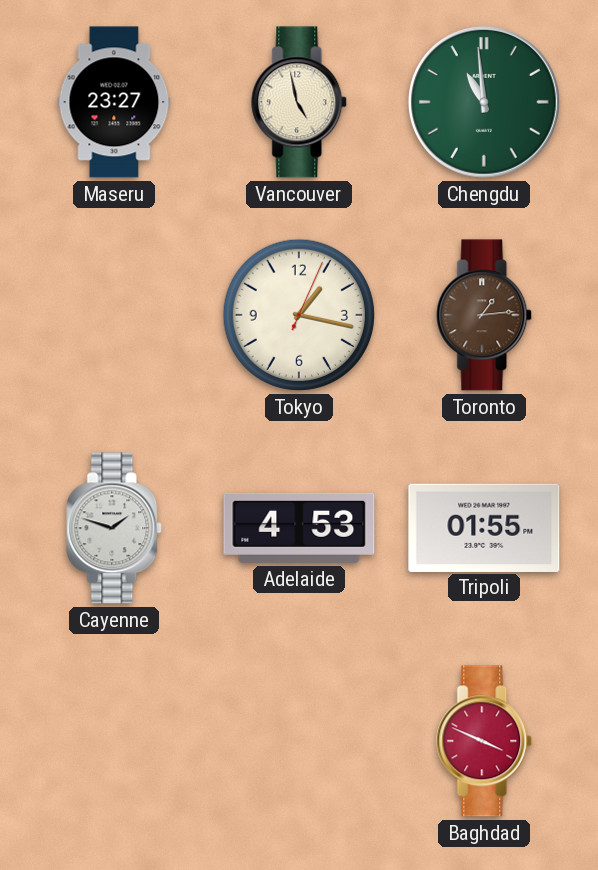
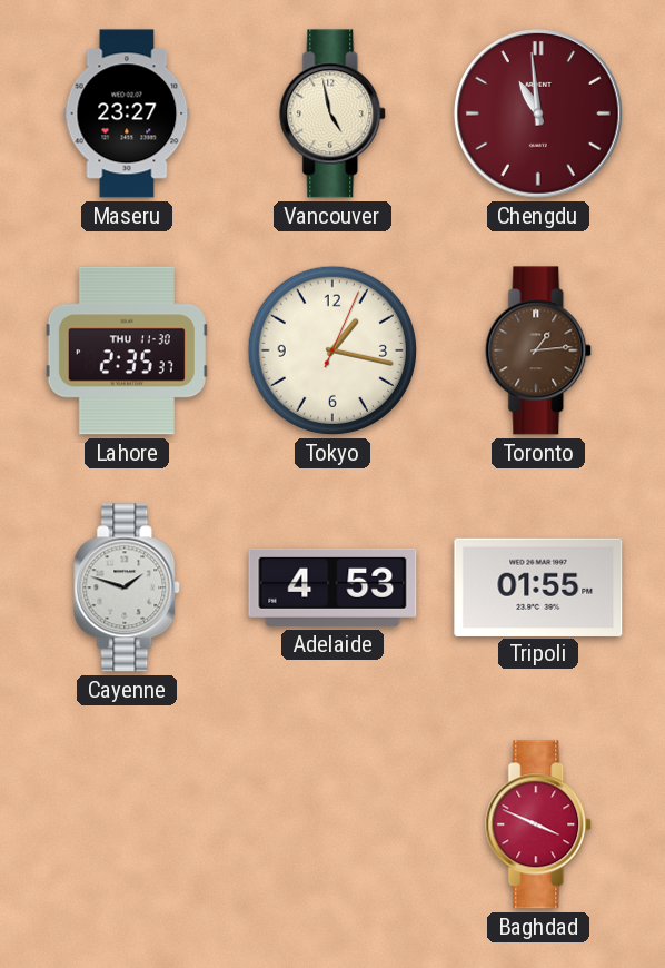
Chengdu dial: green -> burgundy
Lahore: none -> 2:35
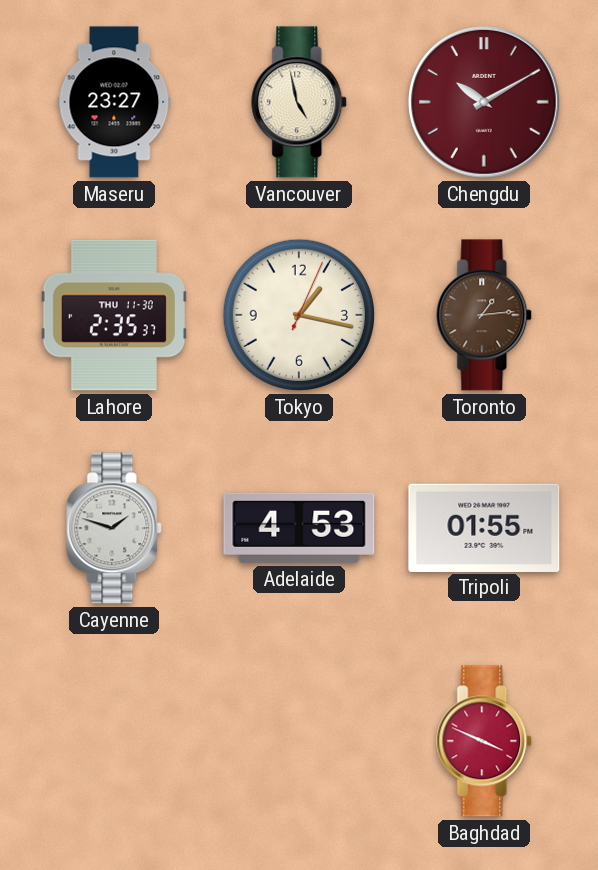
Chengdu: 10:59 -> 10:10
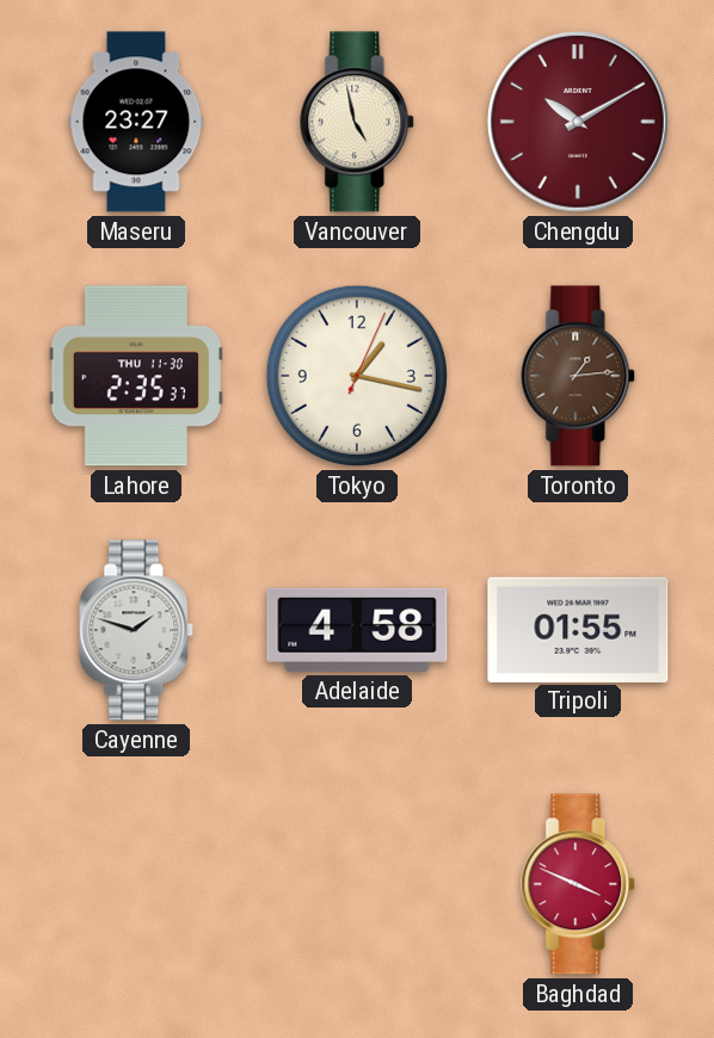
Adelaide: 4:53 -> 4:58
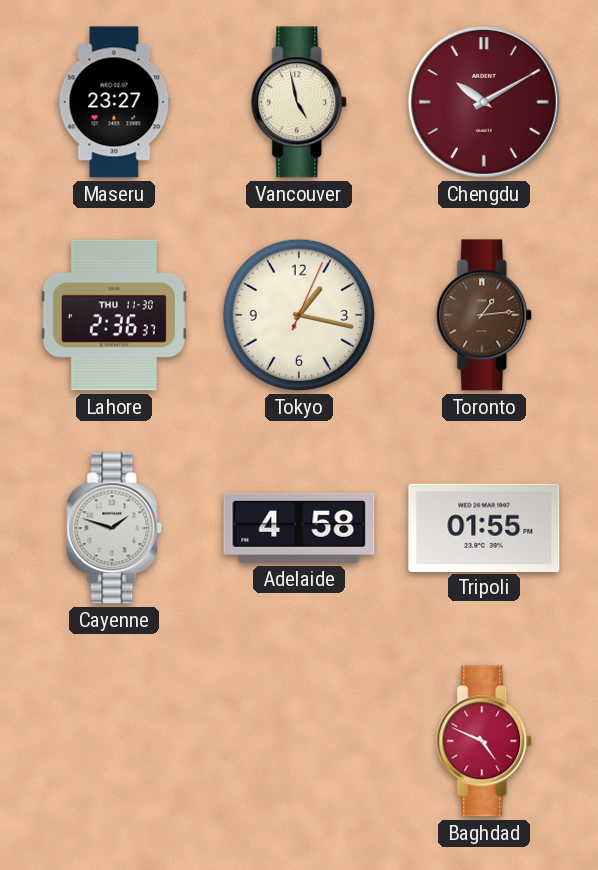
Lahore: 2:35 -> 2:36
Baghdad: 3:49 -> 4:49
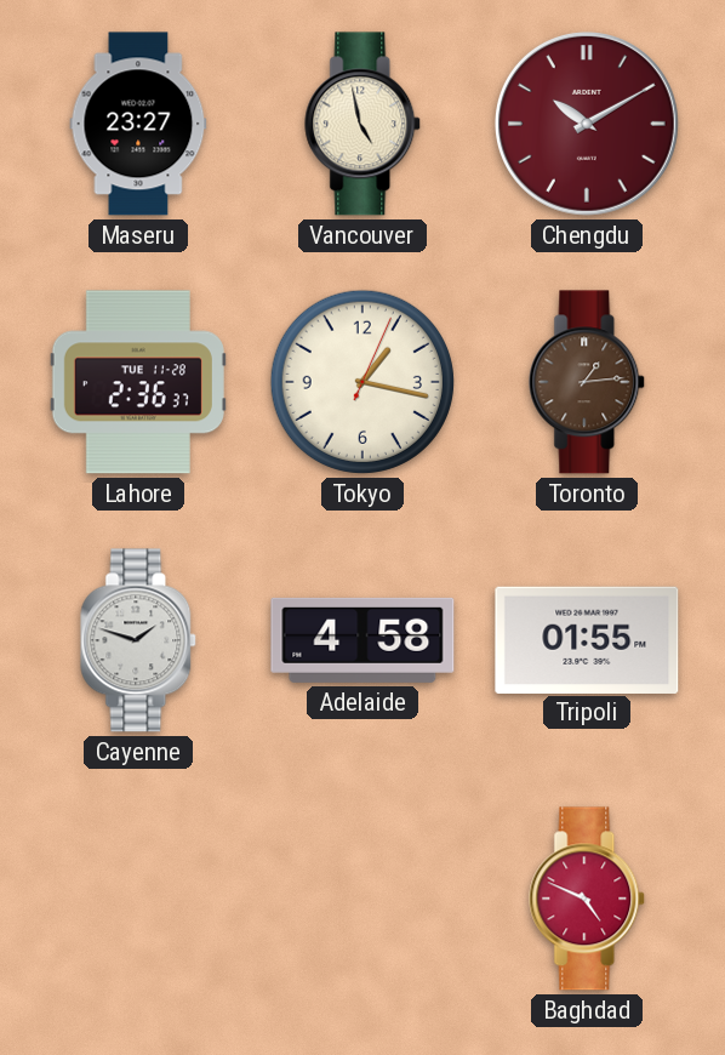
Lahore date: THU 11-30 -> TUE 11-28
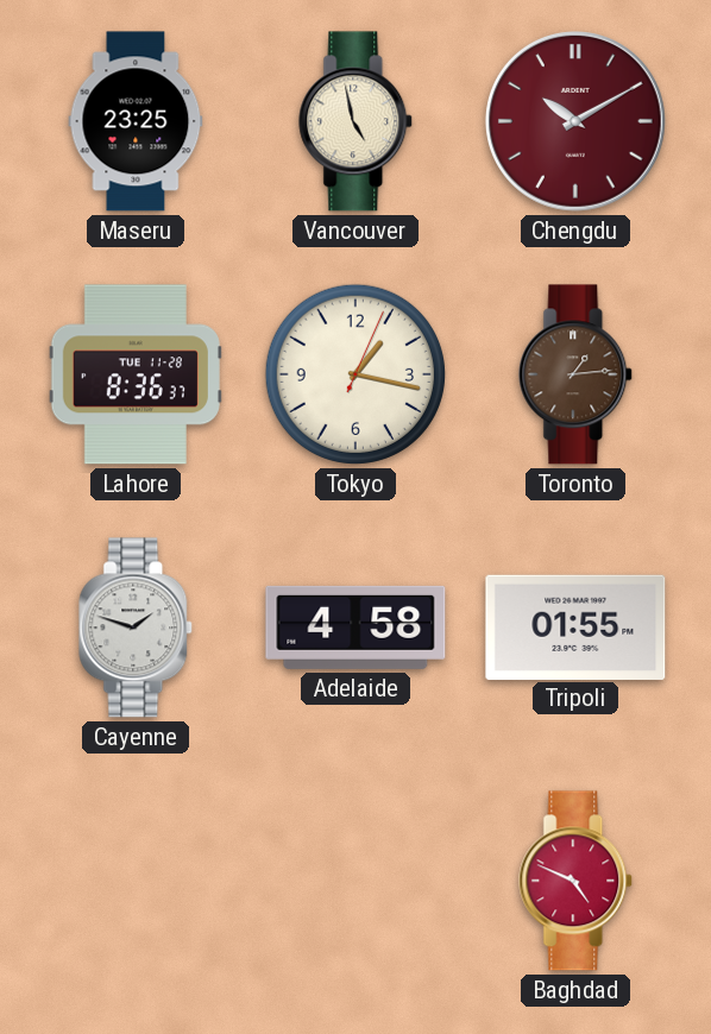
Maseru: 23:27 -> 23:25
Lahore: 2:36 -> 8:36
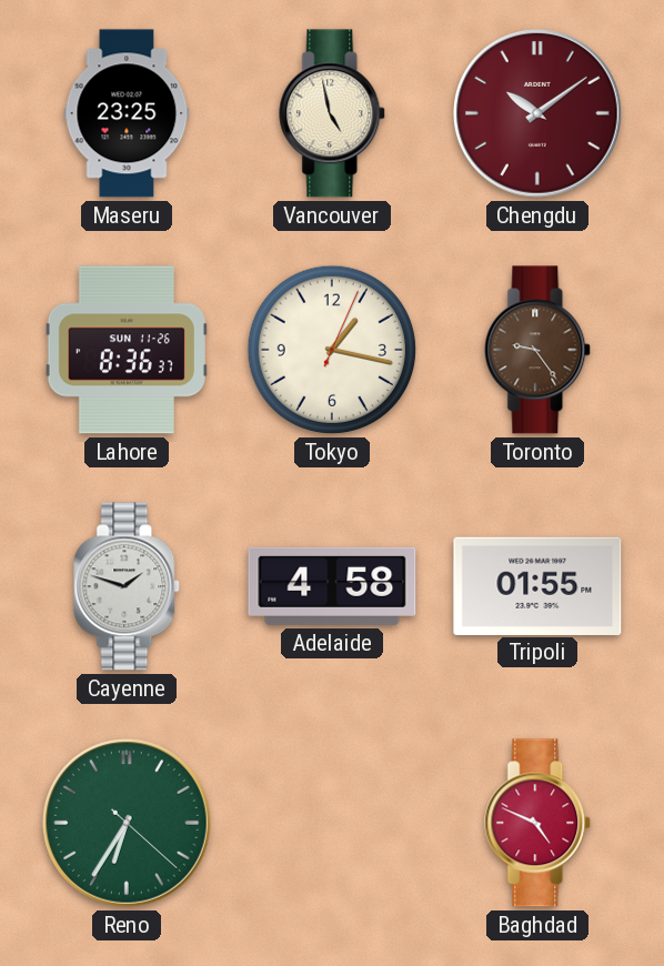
Chengdu: 10:10 -> 10:09
Lahore date: TUE 11-28 -> SUN 11-26
Toronto: 1:14 -> 9:24
Reno: none -> 6:35
